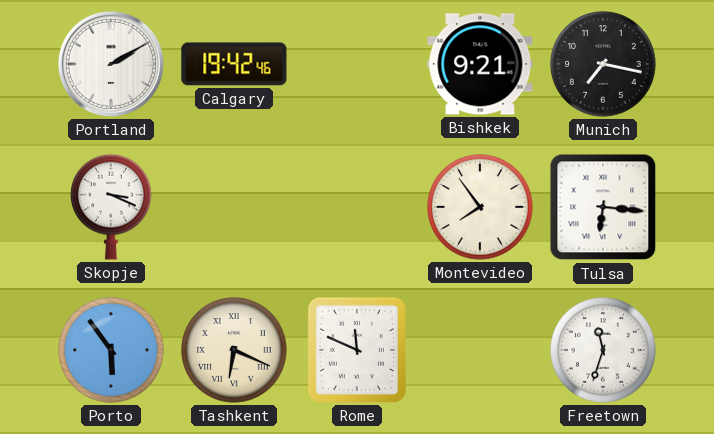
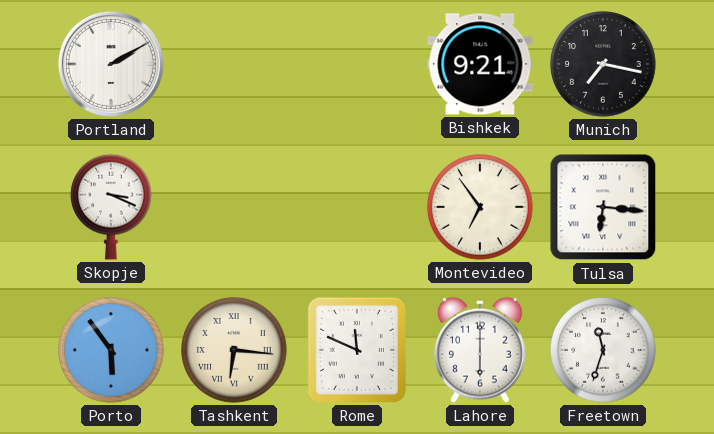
Calgary: 19:42 -> none
Montevideo: 7:54 -> 6:54
Tashkent: 6:19 -> 6:16
Lahore: none -> 6:00
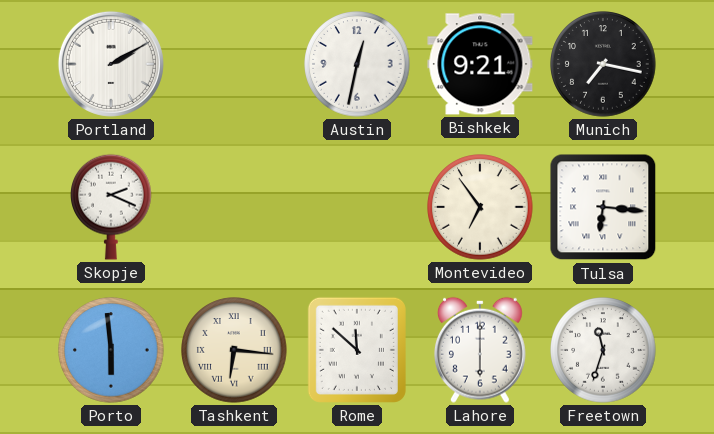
Austin: none -> 12:32
Skopje: 3:19 -> 2:19
Porto: 5:54 -> 5:59
Rome: 11:49 -> 11:52
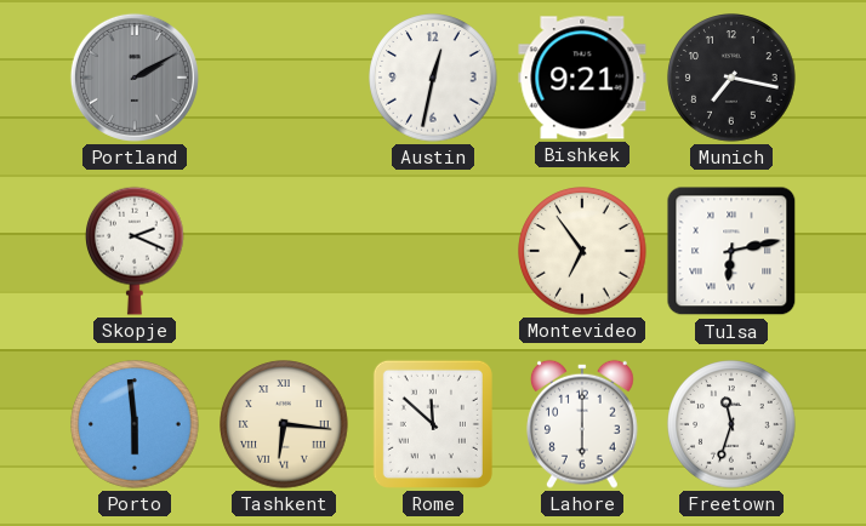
Portland dial: white -> grey
Tulsa: 6:16 -> 6:13
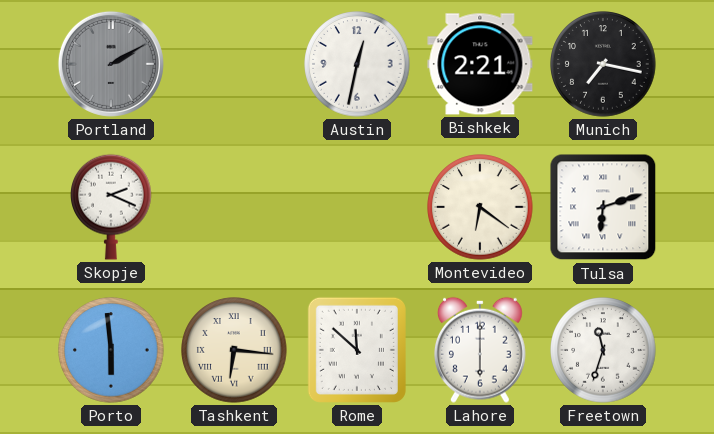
Bishkek: 9:21 -> 2:21
Montevideo: 6:54 -> 6:21
Tulsa: 6:13 -> 6:12
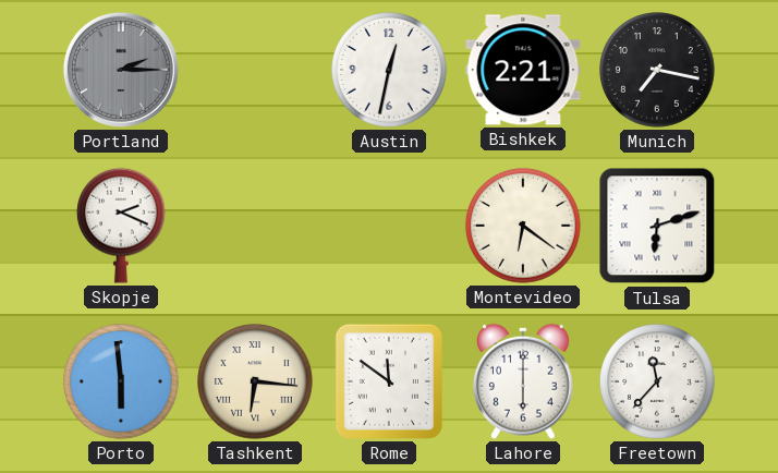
Portland: 2:10 -> 2:15
Rome: 11:52 -> 11:51
Freetown: 11:33 -> 11:37
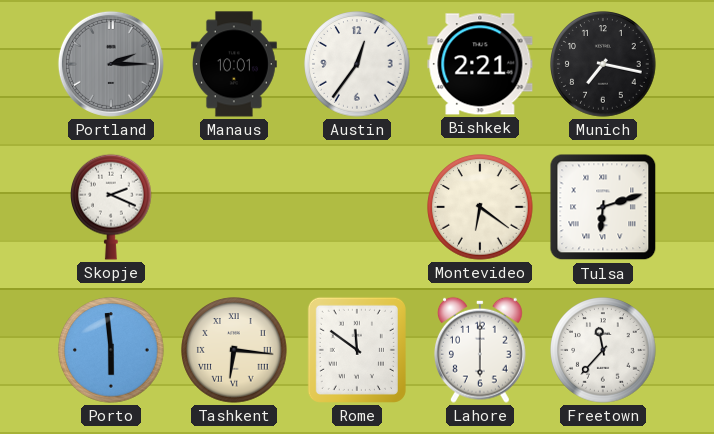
Manaus: none -> 10:01
Austin: 12:32 -> 12:36
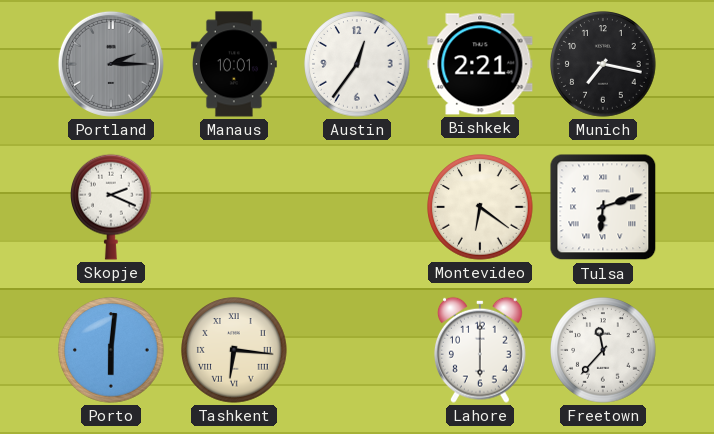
Porto: 5:59 -> 6:01
Rome: 11:51 -> none
